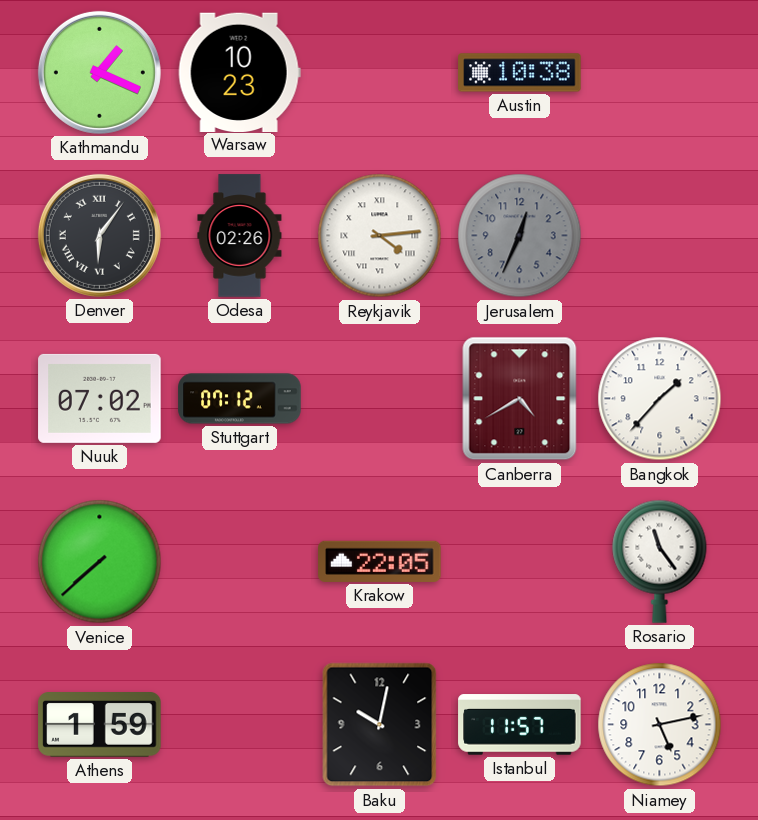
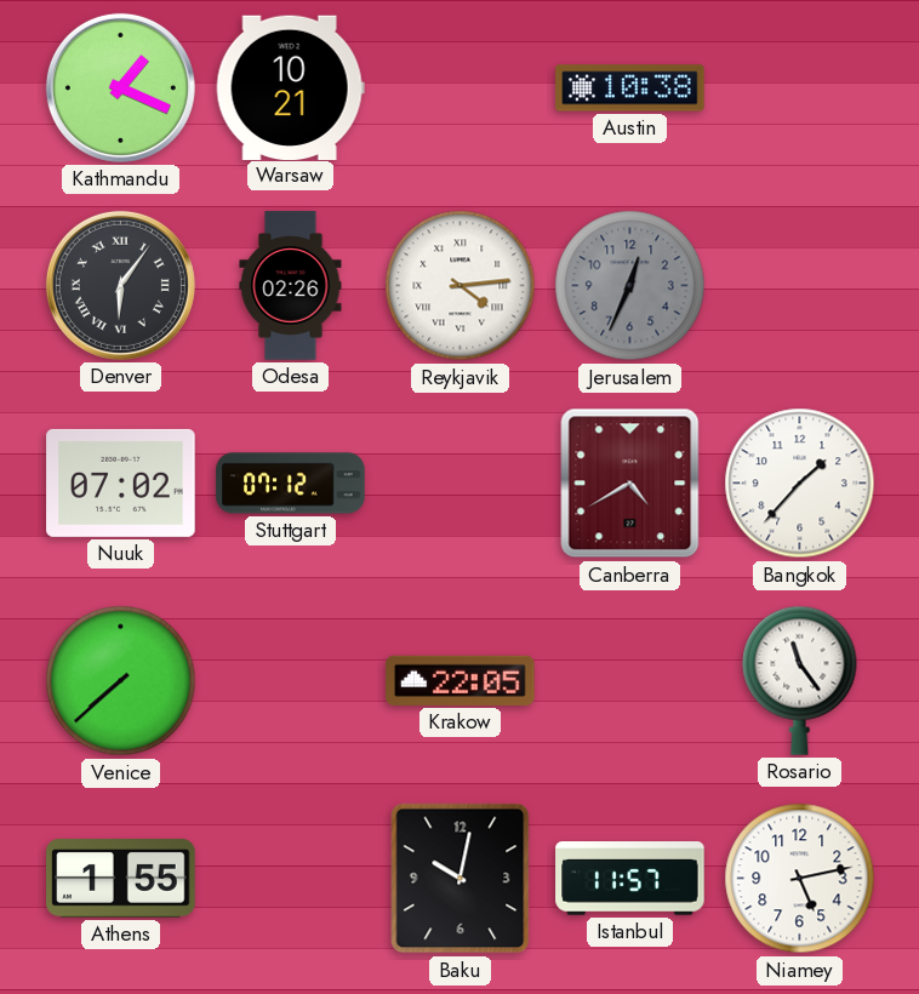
Warsaw: 10:23 -> 10:21
Athens: 1:59 -> 1:55
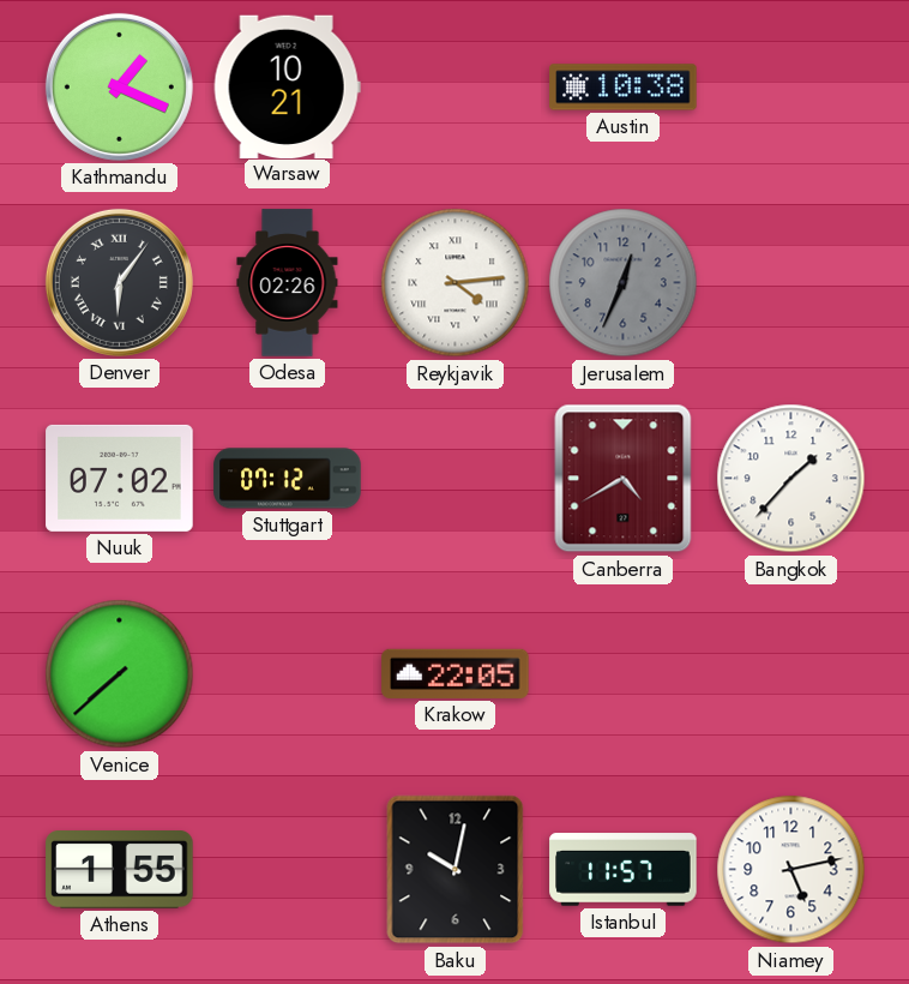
Rosario: 11:24 -> none
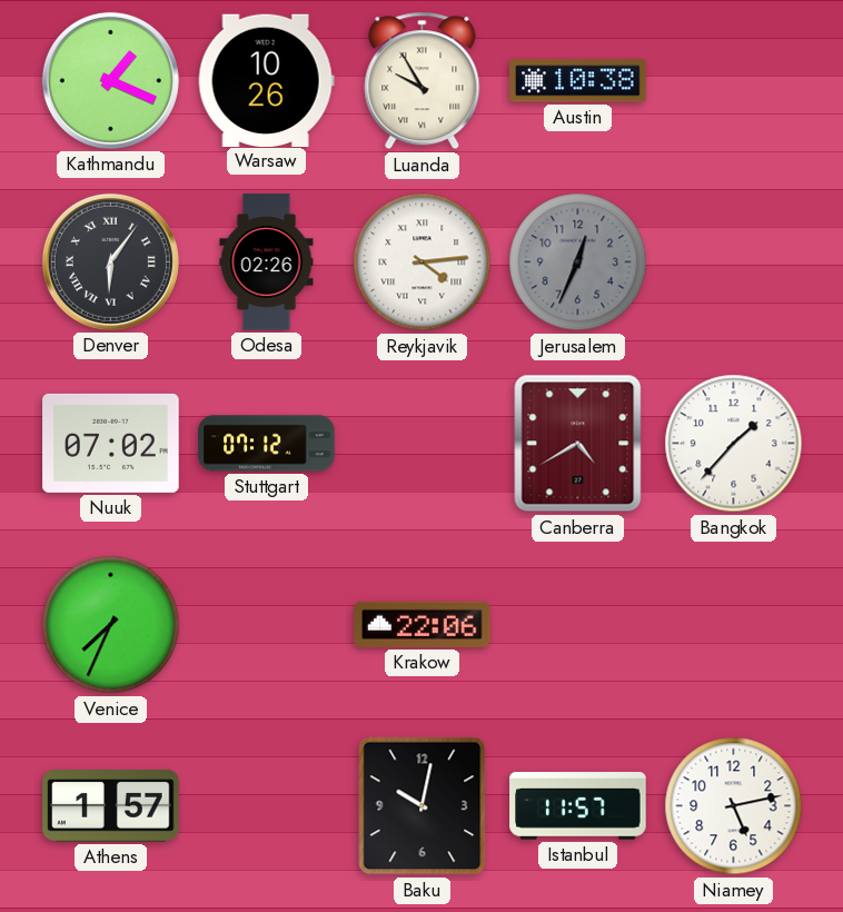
Warsaw: 10:21 -> 10:26
Luanda: none -> 9:55
Venice: 7:38 -> 7:34
Krakow: 22:05 -> 22:06
Athens: 1:55 -> 1:57
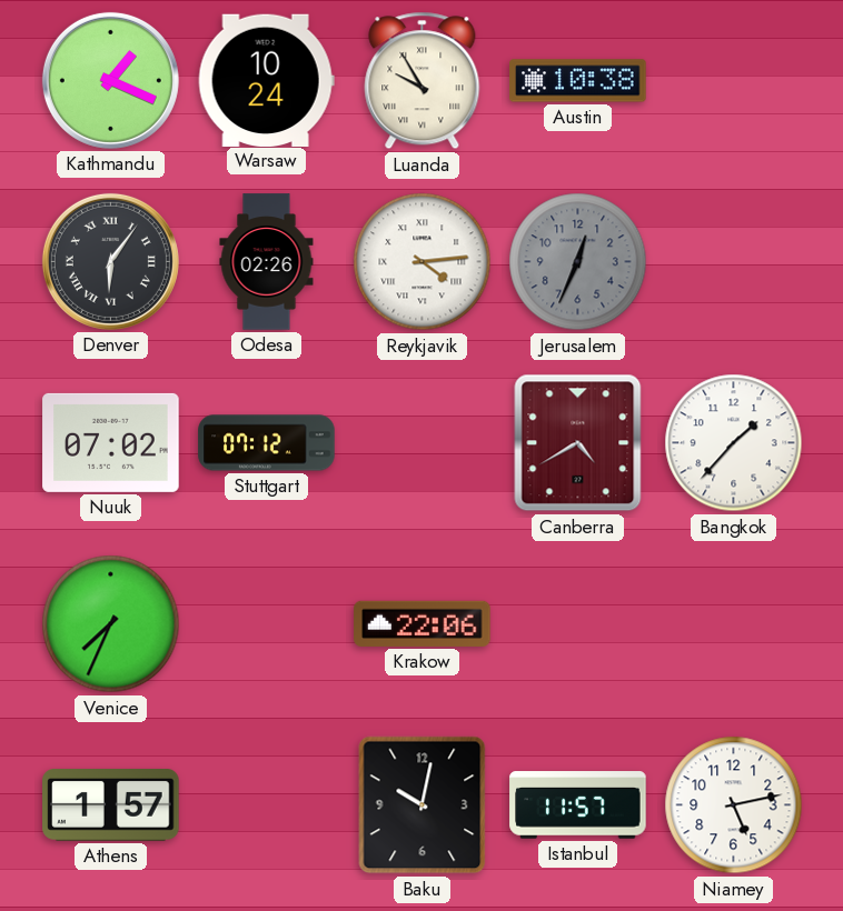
Warsaw: 10:26 -> 10:24
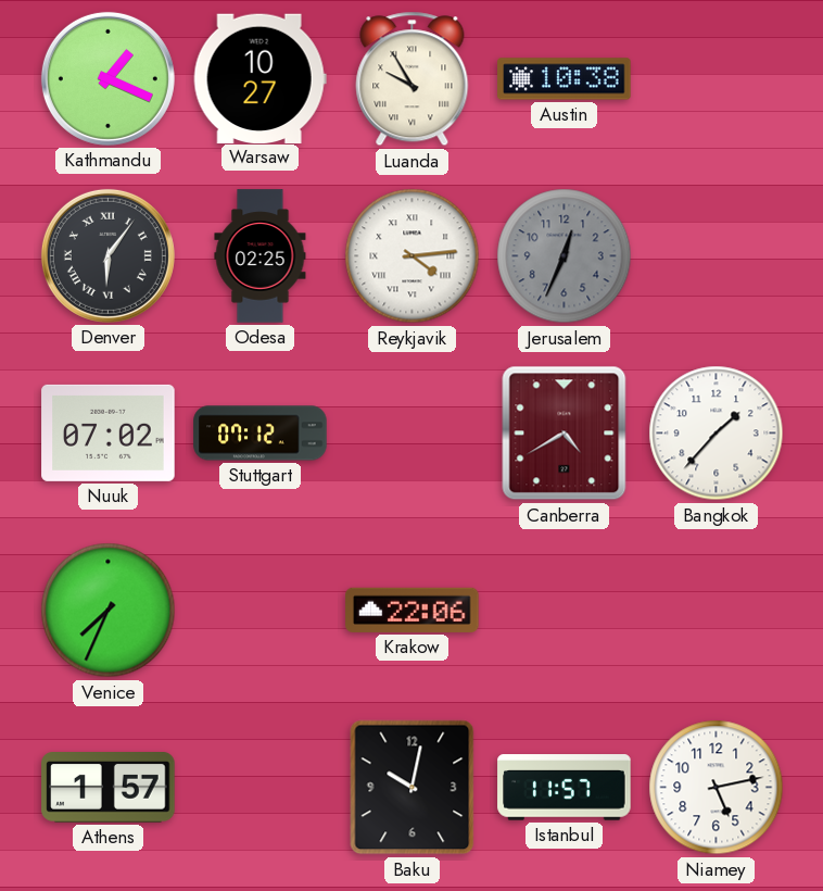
Warsaw: 10:24 -> 10:27
Odesa: 02:26 -> 02:25
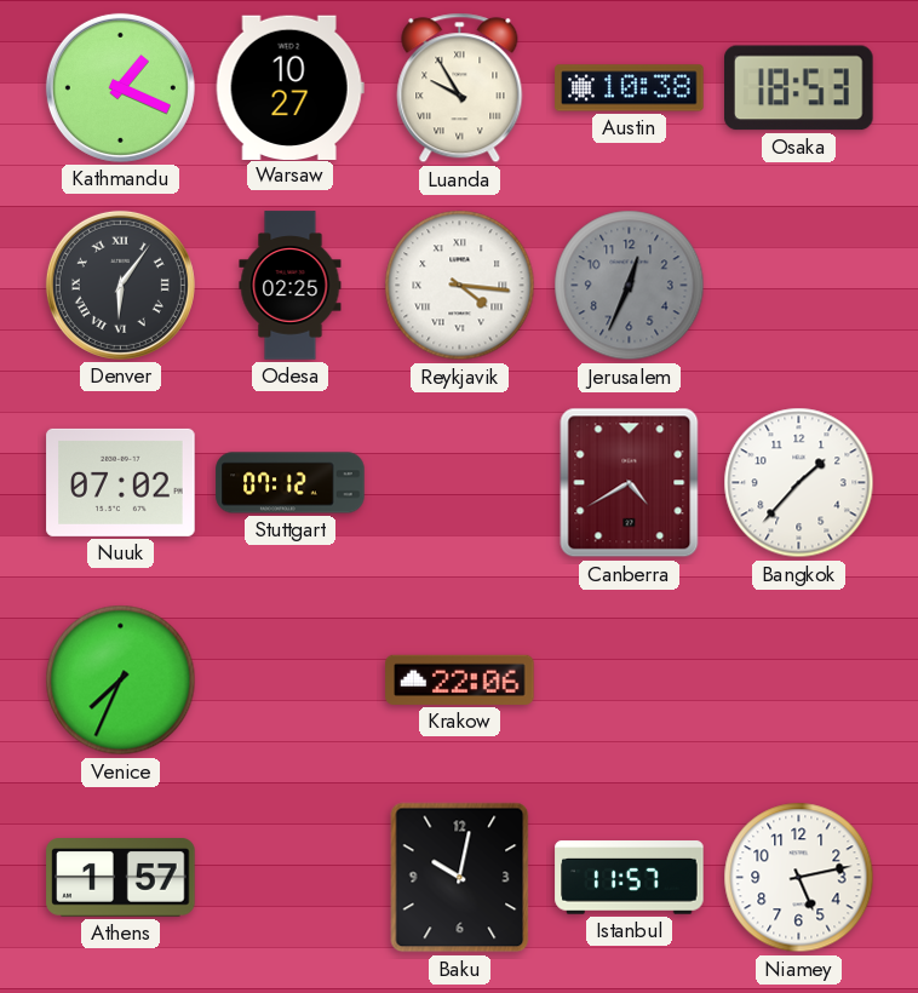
Osaka: none -> 18:53
Reykjavik: 4:14 -> 4:16
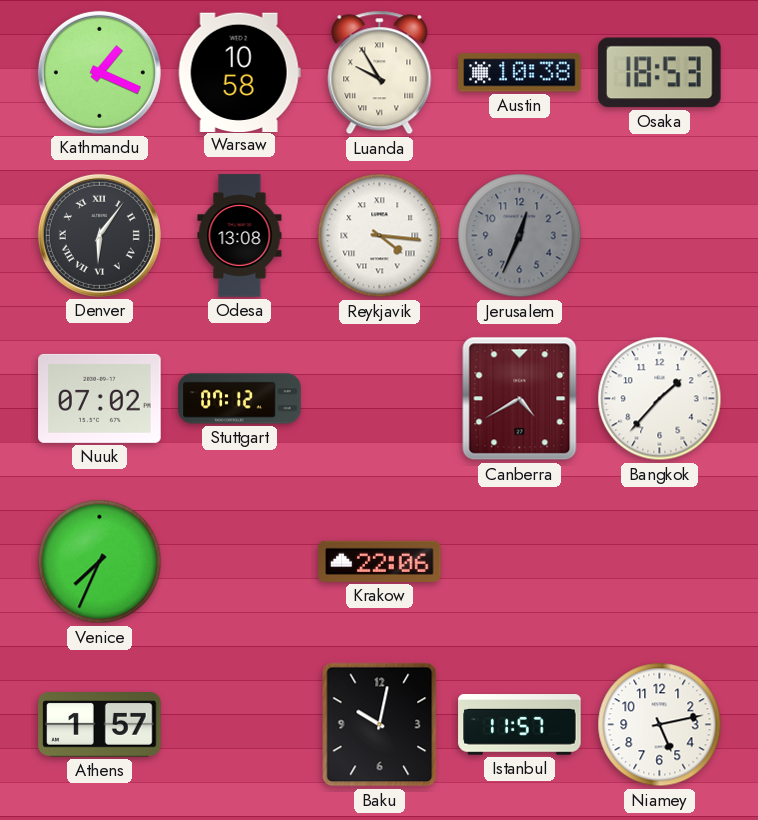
Warsaw: 10:27 -> 10:58
Odesa: 02:25 -> 13:08
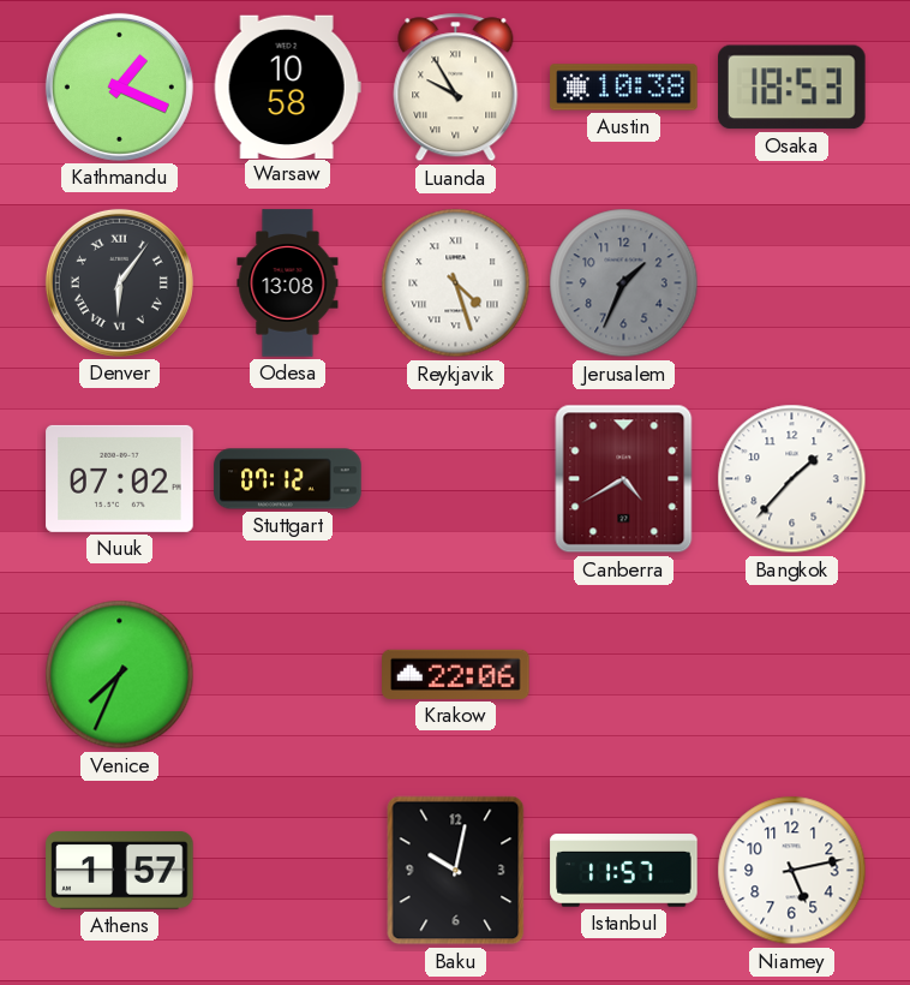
Reykjavik: 4:16 -> 4:27
Jerusalem: 12:34 -> 1:34
